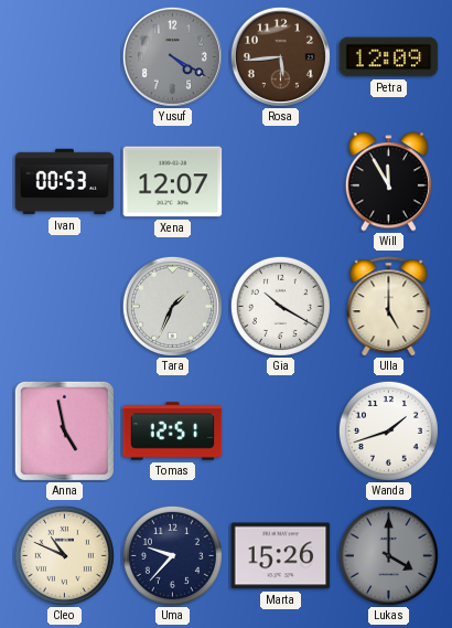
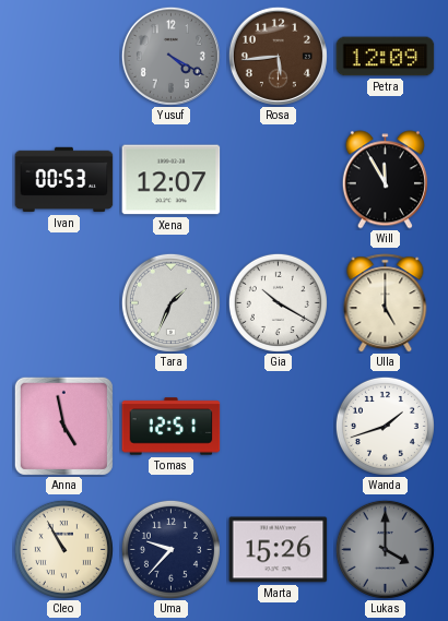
Cleo: 10:49 -> 10:55
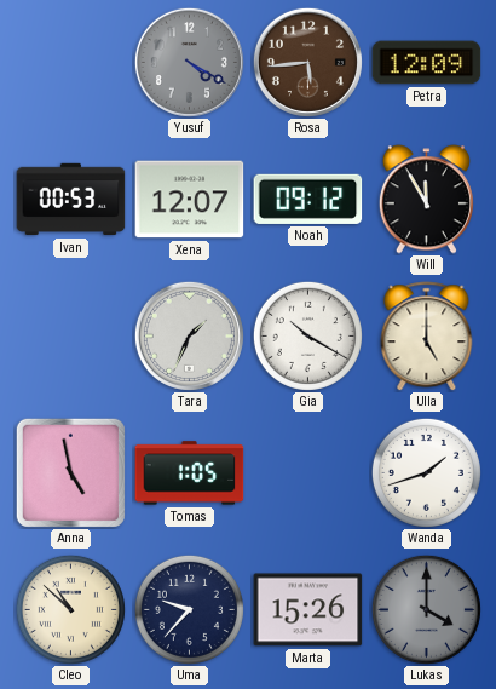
Noah: none -> 09:12
Tomas: 12:51 -> 1:05
Cleo: 10:55 -> 10:52
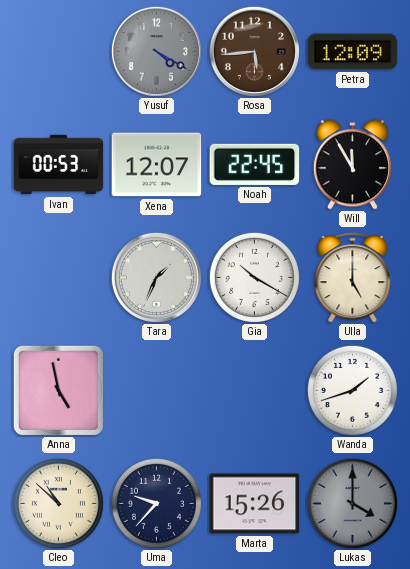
Noah: 09:12 -> 22:45
Tomas: 1:05 -> none
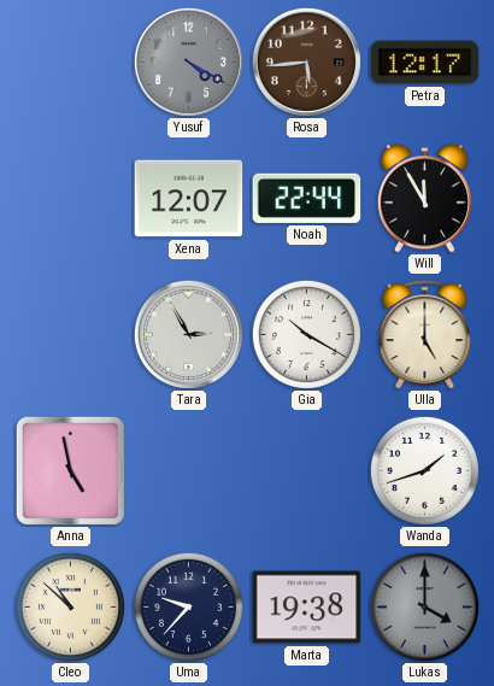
Petra: 12:09 -> 12:17
Ivan: 00:53 -> none
Noah: 22:45 -> 22:44
Tara: 1:34 -> 2:55
Marta: 15:26 -> 19:38
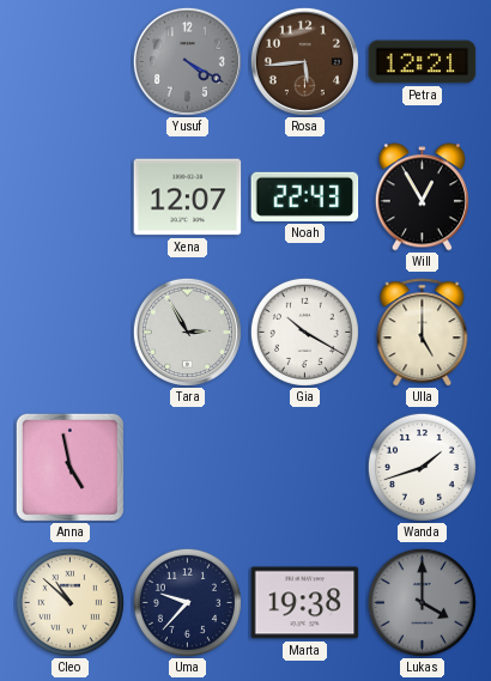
Petra: 12:17 -> 12:21
Noah: 22:44 -> 22:43
Will: 11:55 -> 12:55
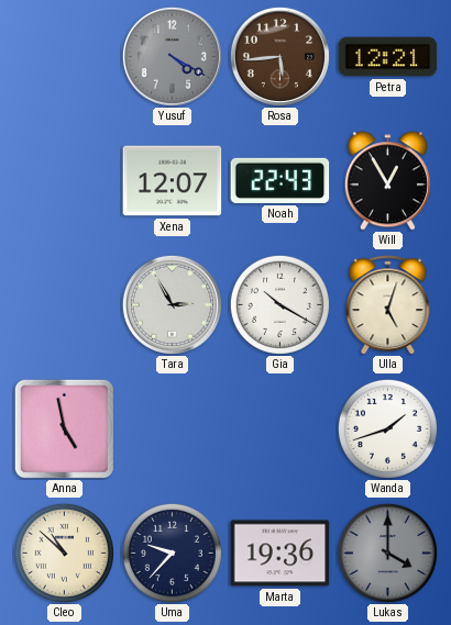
Ulla: 5:00 -> 5:03
Marta: 19:38 -> 19:36
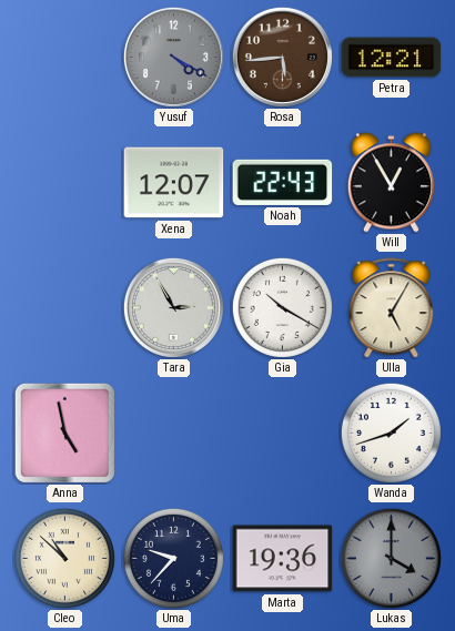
Ulla: 5:03 -> 5:05
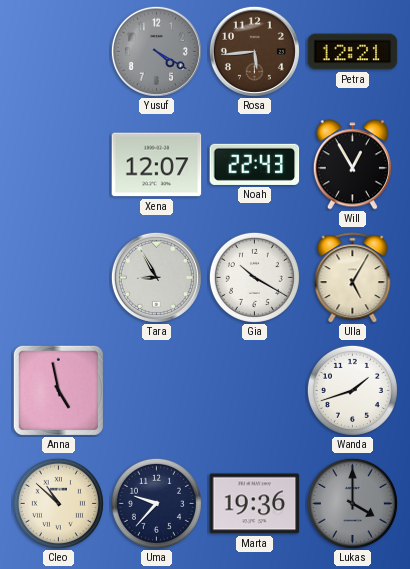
Tara: 2:55 -> 8:55
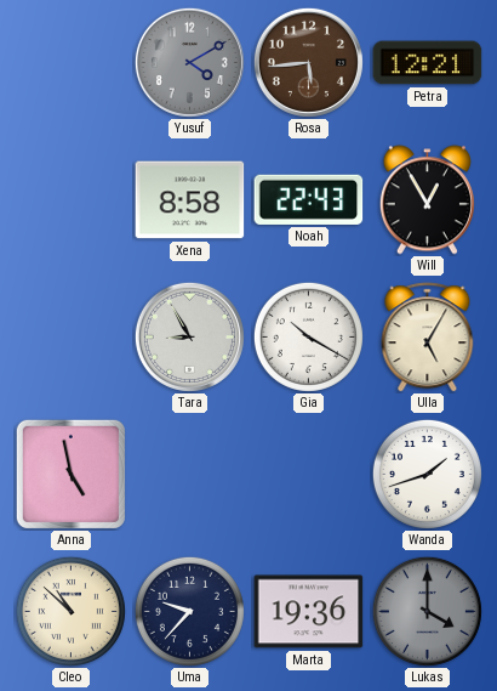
Yusuf: 4:20 -> 4:10
Xena: 12:07 -> 8:58
